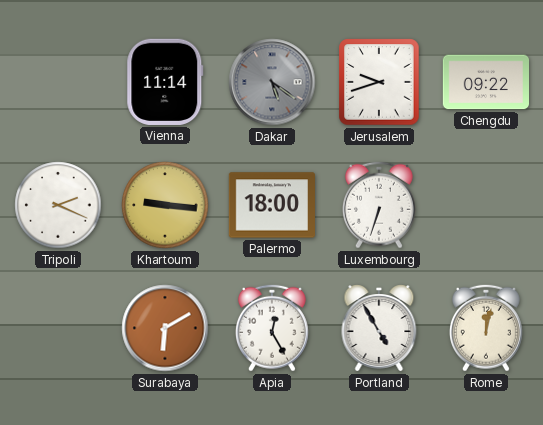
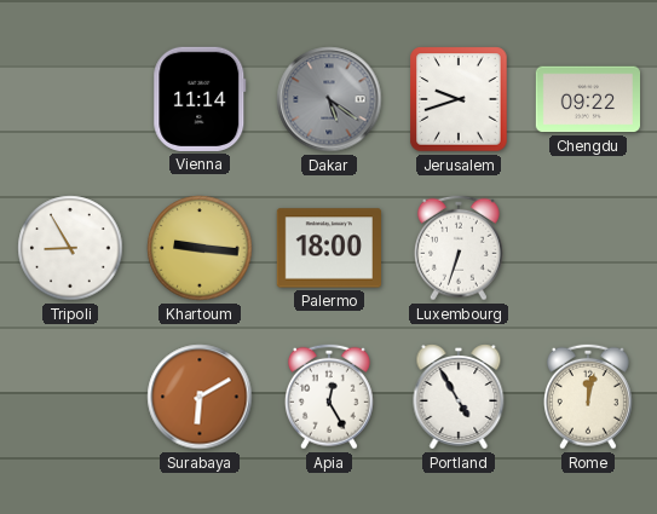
Tripoli: 2:19 -> 8:55
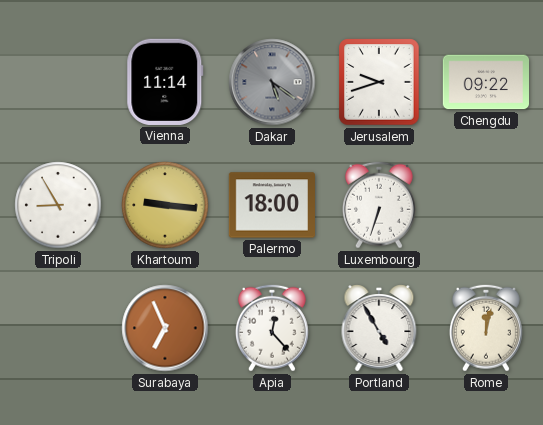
Surabaya: 6:10 -> 6:56
Apia: 12:25 -> 12:23
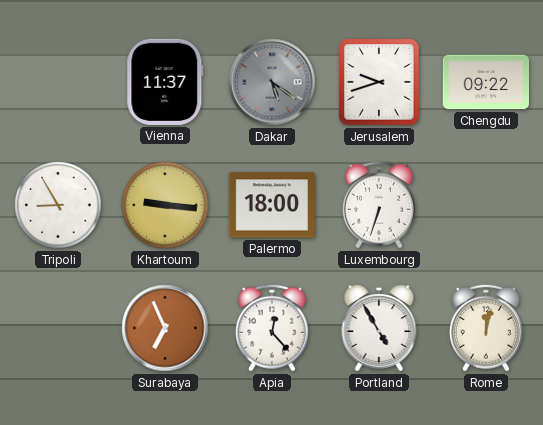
Vienna: 11:14 -> 11:37
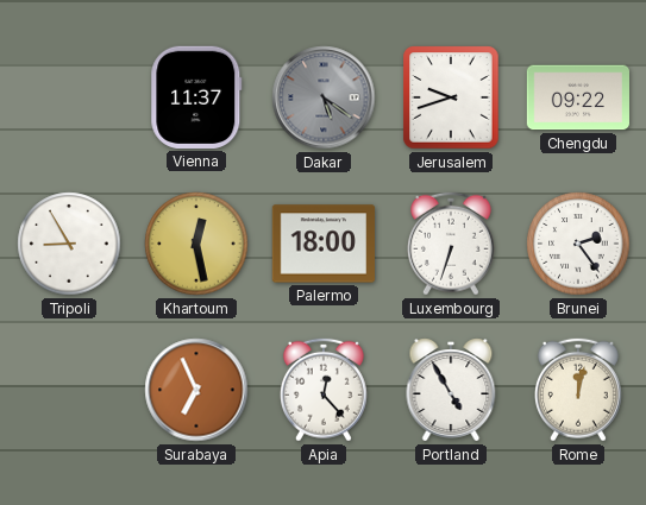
Khartoum: 9:16 -> 12:28
Brunei: none -> 2:24
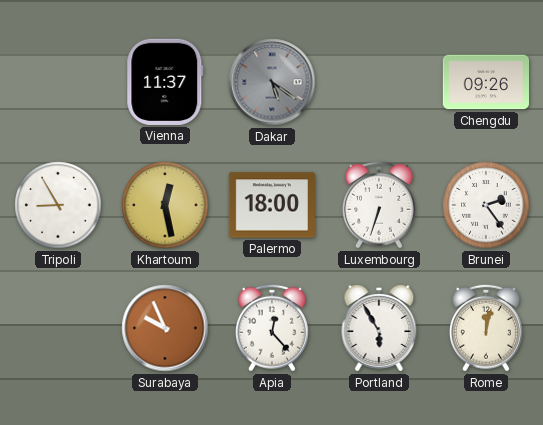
Jerusalem: 9:42 -> none
Chengdu: 09:22 -> 09:26
Surabaya: 6:56 -> 9:56
Portland: 4:55 -> 5:55
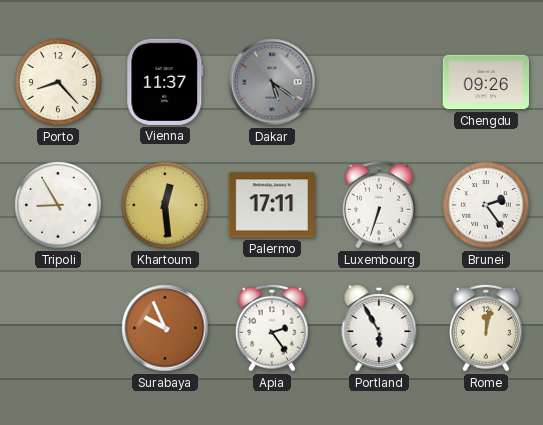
Porto: none -> 8:23
Khartoum: 12:28 -> 12:29
Palermo: 18:00 -> 17:11
Apia: 12:23 -> 2:24
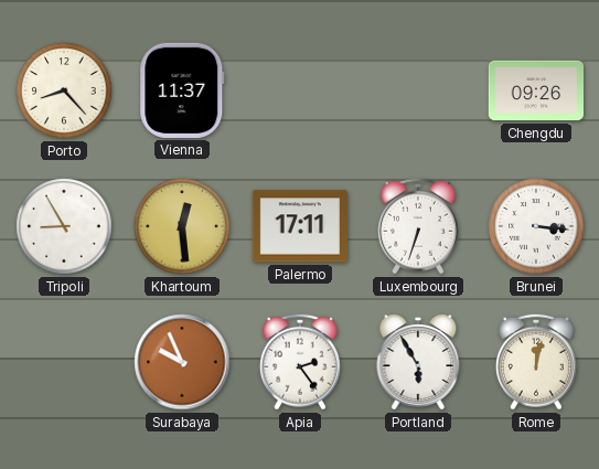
Dakar: 5:21 -> none
Brunei: 2:24 -> 3:16
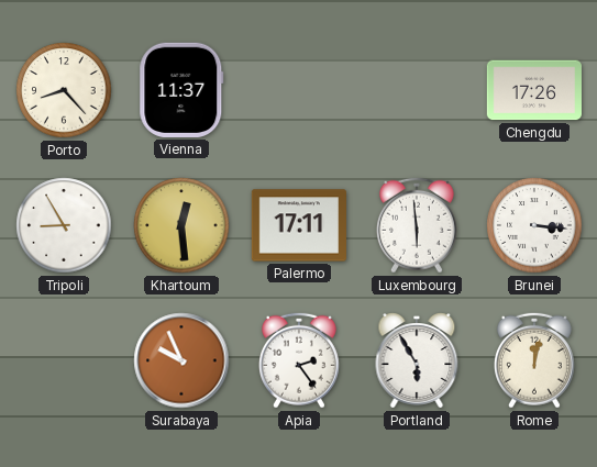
Chengdu: 09:26 -> 17:26
Luxembourg: 6:33 -> 5:59
